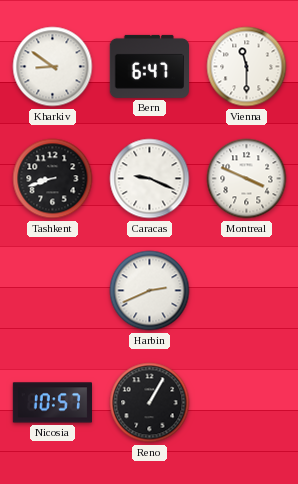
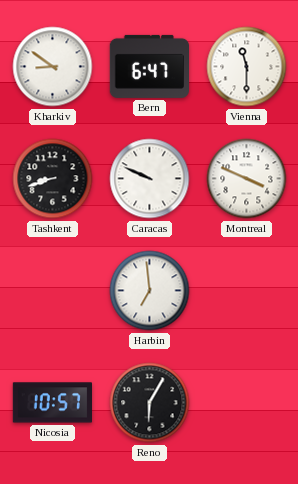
Caracas: 9:19 -> 9:49
Harbin: 2:41 -> 6:59
Reno: 1:05 -> 6:05
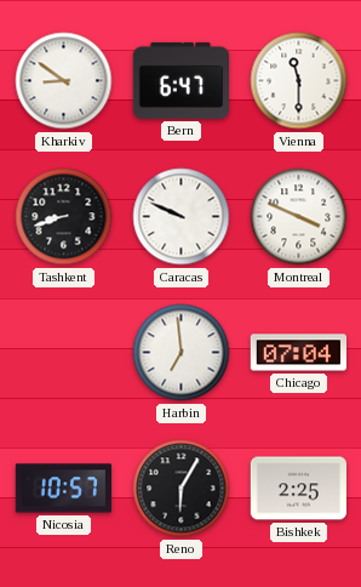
Chicago: none -> 07:04
Bishkek: none -> 2:25
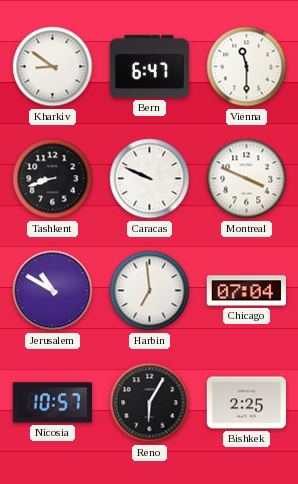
Jerusalem: none -> 10:50
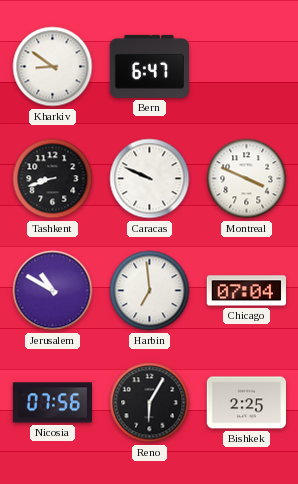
Vienna: 11:30 -> none
Nicosia: 10:57 -> 07:56
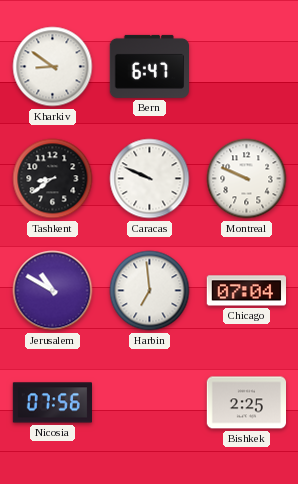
Tashkent: 8:42 -> 8:39
Montreal: 3:49 -> 9:49
Reno: 6:05 -> none
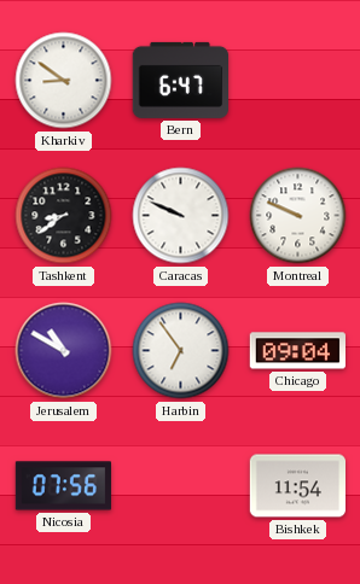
Harbin: 6:59 -> 6:54
Chicago: 07:04 -> 09:04
Bishkek: 2:25 -> 11:54
